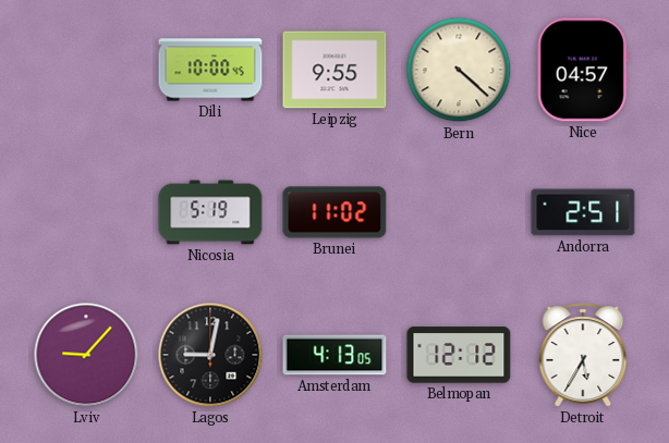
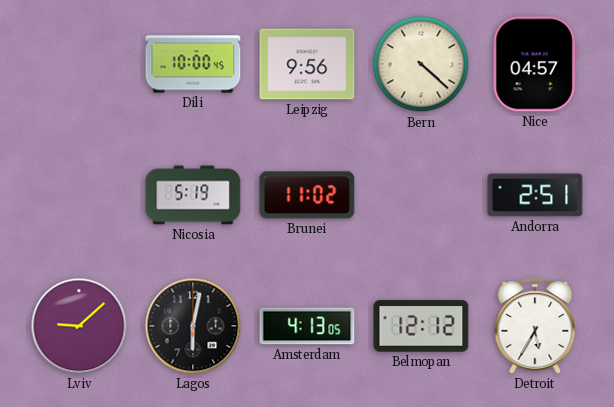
Leipzig: 9:55 -> 9:56
Lviv: 9:07 -> 9:08
Lagos: 9:02 -> 6:02
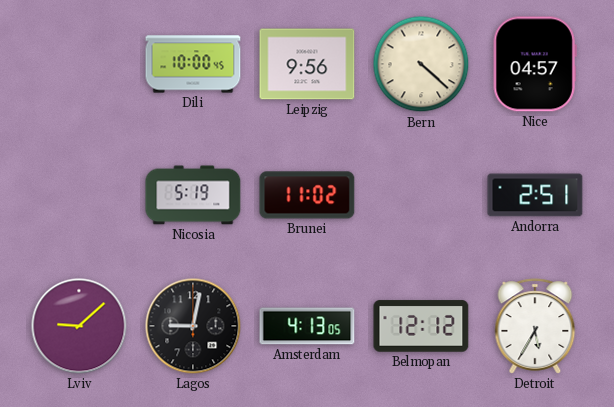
Lagos: 6:02 -> 9:02
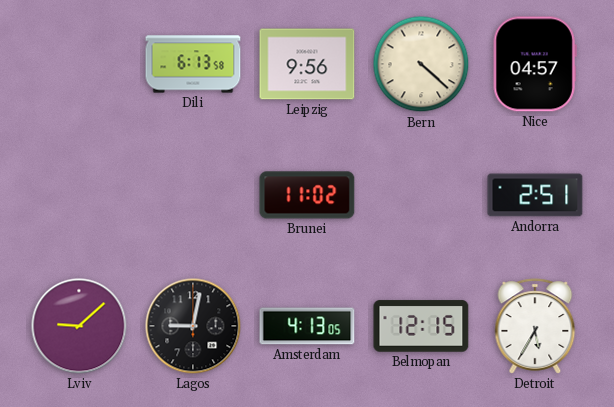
Dili: 10:00 -> 6:13
Nicosia: 5:19 -> none
Belmopan: 12:12 -> 12:15
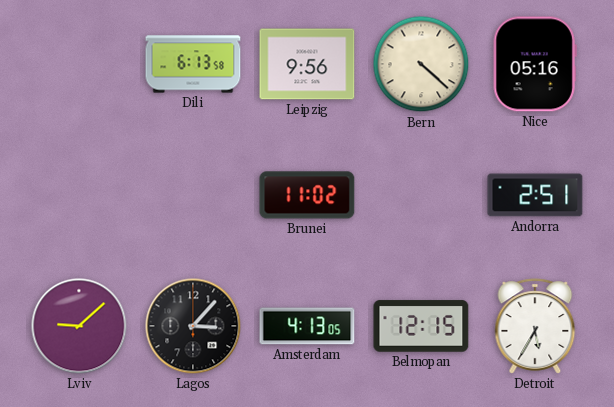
Nice: 04:57 -> 05:16
Lagos: 9:02 -> 3:07
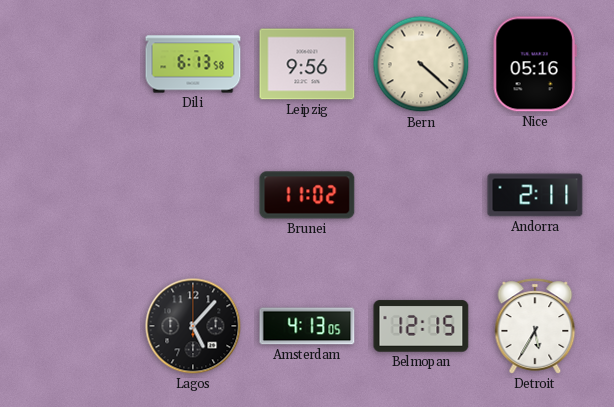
Andorra: 2:51 -> 2:11
Lviv: 9:08 -> none
Lagos: 3:07 -> 5:07
